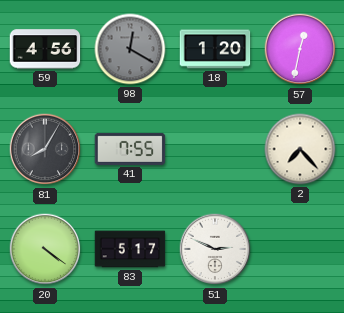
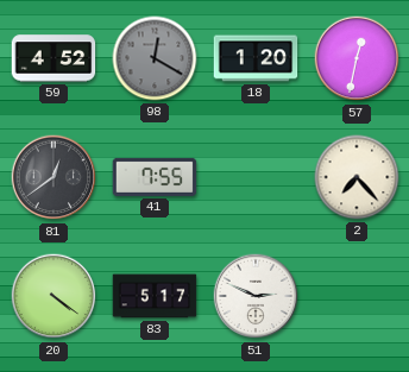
59: 4:56 -> 4:52
81: 8:05 -> 12:39
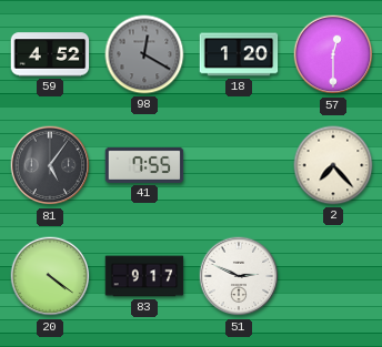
57: 12:32 -> 12:30
81: 12:39 -> 5:06
83: 5:17 -> 9:17
